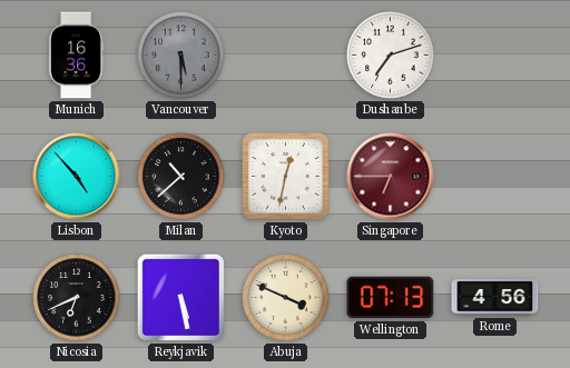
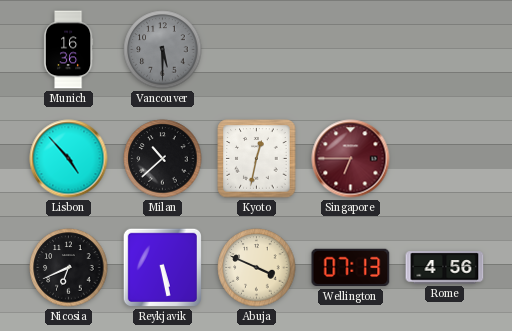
Dushanbe: 7:12 -> none
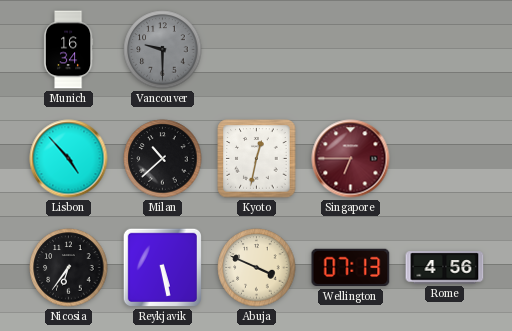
Munich: 16:36 -> 16:34
Vancouver: 5:30 -> 9:30
Nicosia: 6:41 -> 6:36
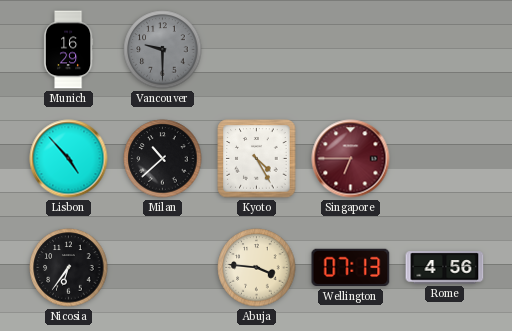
Munich: 16:34 -> 16:29
Kyoto: 12:32 -> 4:25
Reykjavik: 5:28 -> none
Abuja: 3:49 -> 3:46
